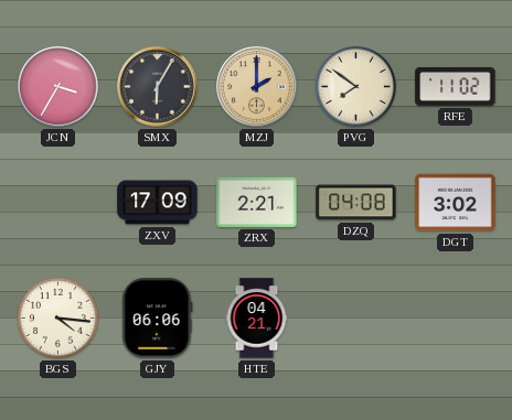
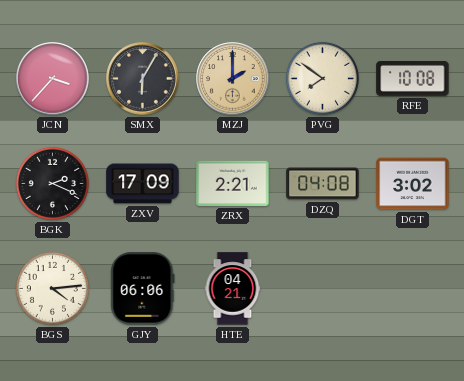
JCN: 3:35 -> 3:37
RFE: 11:02 -> 10:08
BGK: none -> 2:19
BGS: 4:16 -> 4:14
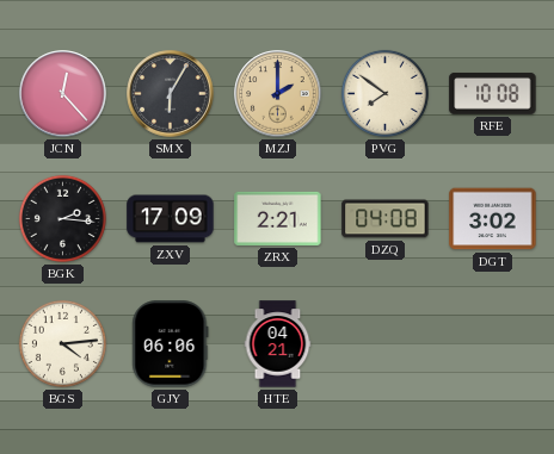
JCN: 3:37 -> 12:23
BGK: 2:19 -> 2:16
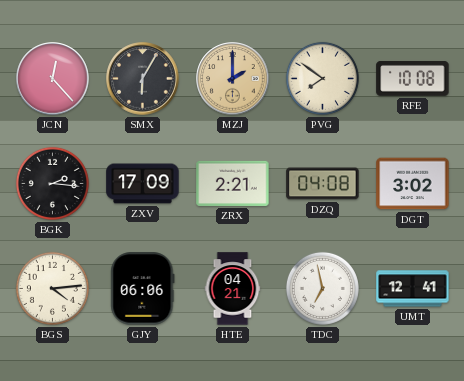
TDC: none -> 6:58
UMT: none -> 12:41
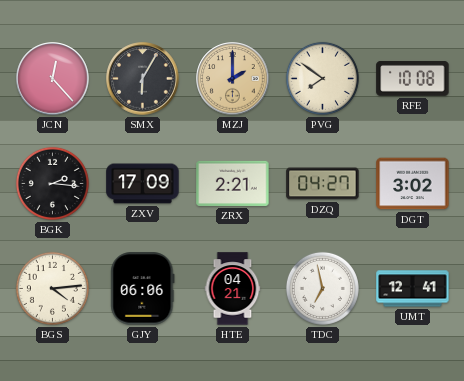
DZQ: 04:08 -> 04:27
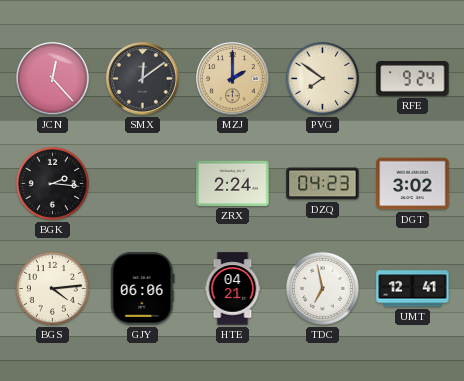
SMX: 6:05 -> 12:09
RFE: 10:08 -> 9:24
ZXV: 17:09 -> none
ZRX: 2:21 -> 2:24
DZQ: 04:27 -> 04:23
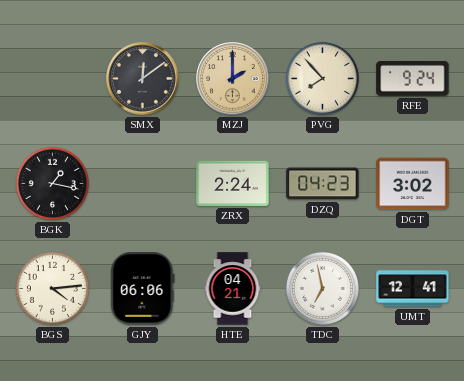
JCN: 12:23 -> none
PVG: 7:51 -> 7:53
BGK: 2:16 -> 1:17
